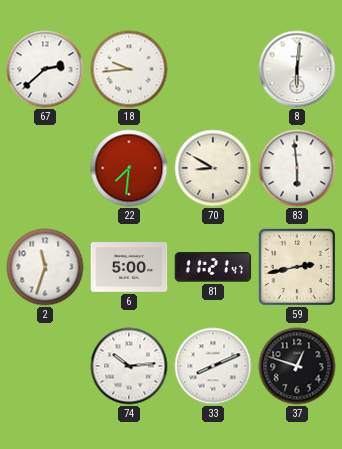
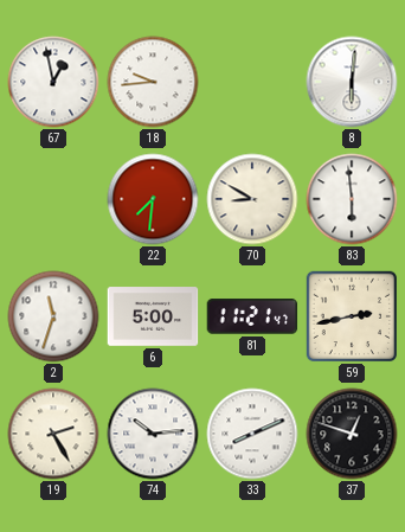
67: 2:38 -> 12:58
19: none -> 2:25
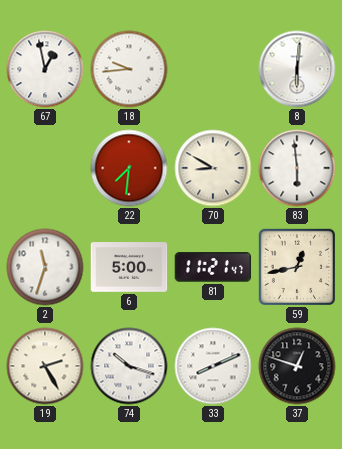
59: 2:43 -> 12:43
74: 10:14 -> 10:18
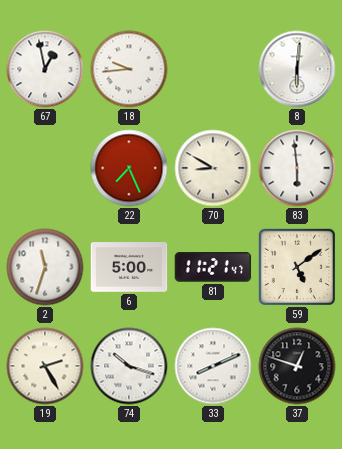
22: 7:31 -> 7:26
59: 12:43 -> 5:09
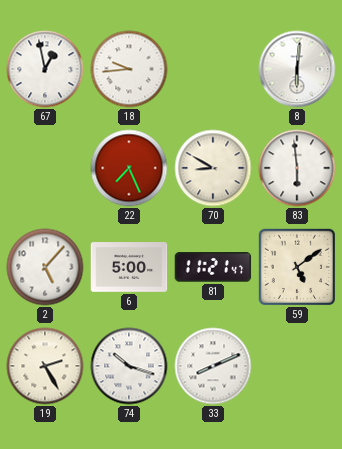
2: 11:33 -> 5:07
37: 12:48 -> none
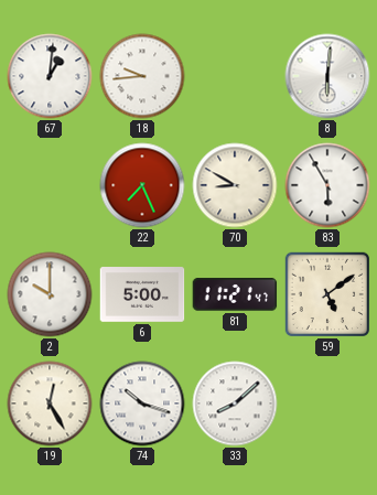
67: 12:58 -> 1:01
83: 5:59 -> 5:55
2: 5:07 -> 10:00
19: 2:25 -> 12:25
33: 8:11 -> 8:08
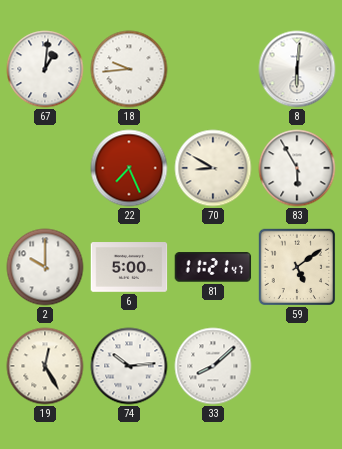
74: 10:18 -> 10:14
